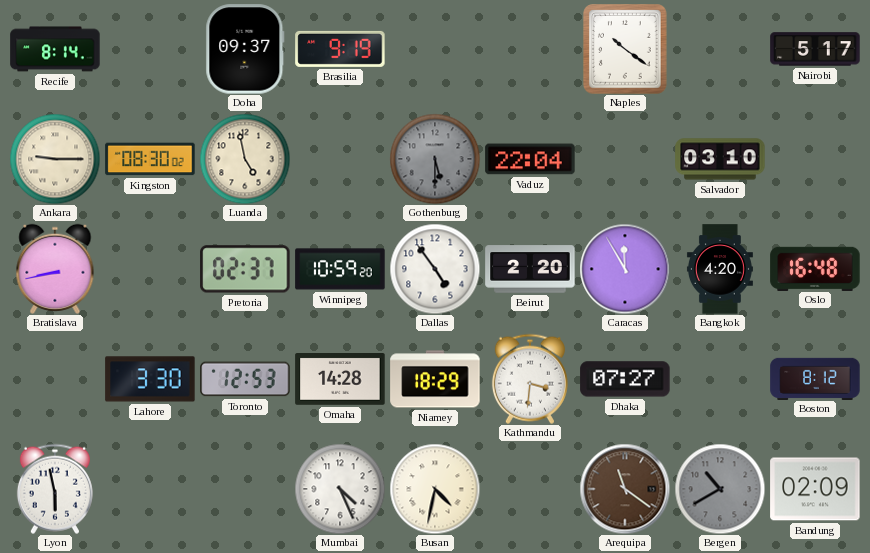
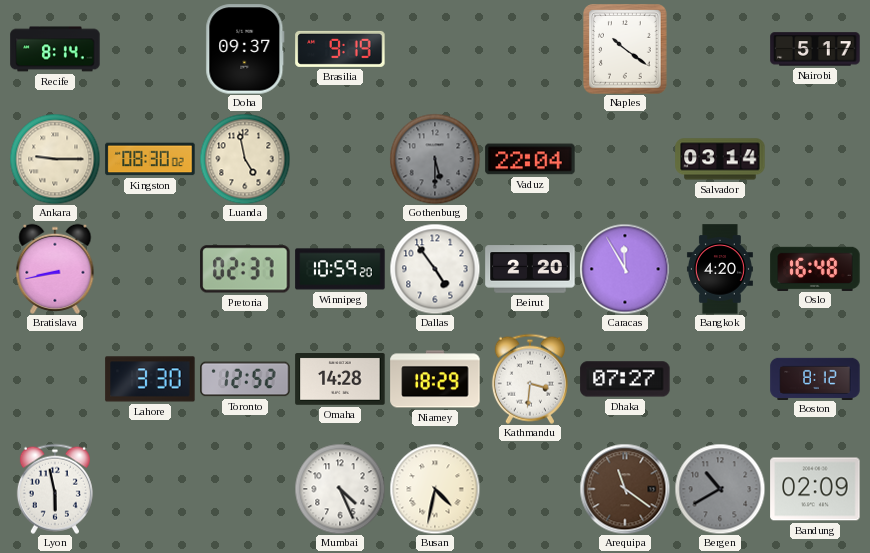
Salvador: 03:10 -> 03:14
Toronto: 12:53 -> 12:52
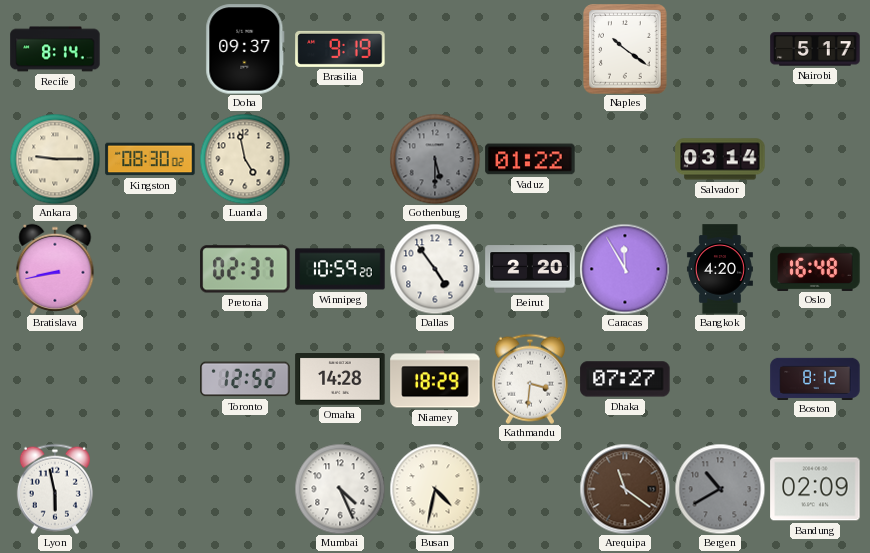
Vaduz: 22:04 -> 01:22
Lahore: 3:30 -> none
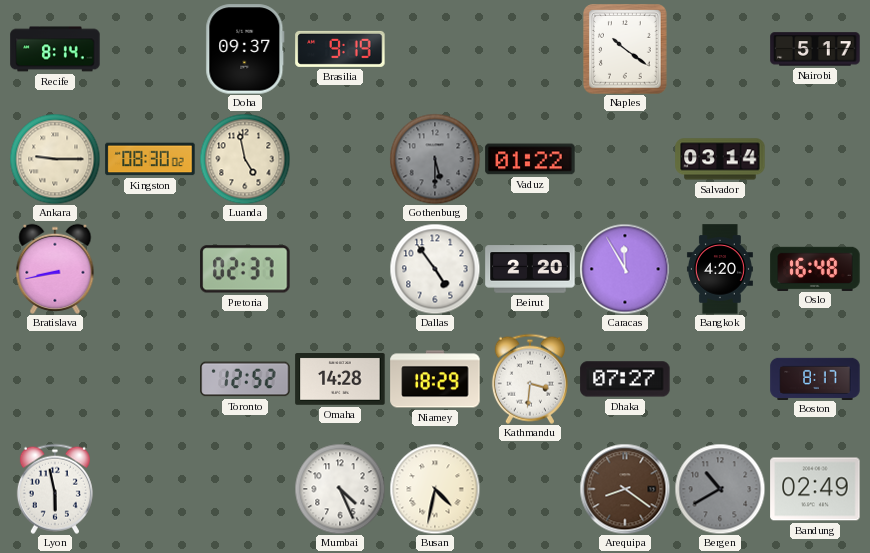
Winnipeg: 10:59 -> none
Boston: 8:12 -> 8:17
Arequipa: 11:21 -> 8:21
Bandung: 02:09 -> 02:49
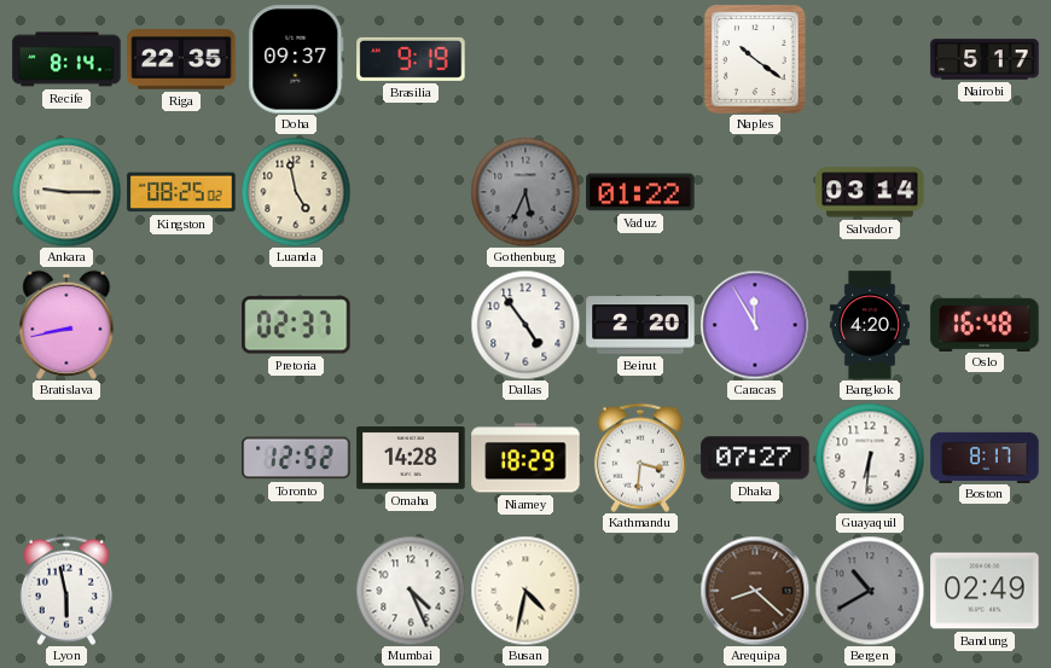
Riga: none -> 22:35
Kingston: 08:30 -> 08:25
Gothenburg: 5:30 -> 5:34
Guayaquil: none -> 6:31
Arequipa: 8:21 -> 8:22
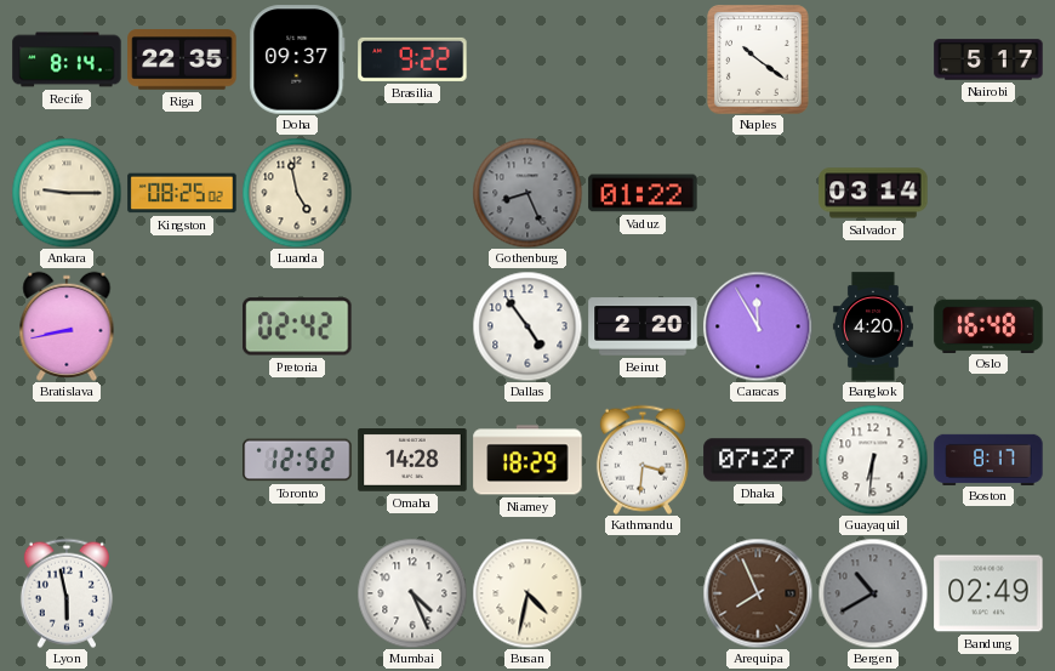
Brasilia: 9:19 -> 9:22
Gothenburg: 5:34 -> 8:26
Pretoria: 02:37 -> 02:42
Arequipa: 8:22 -> 7:56
